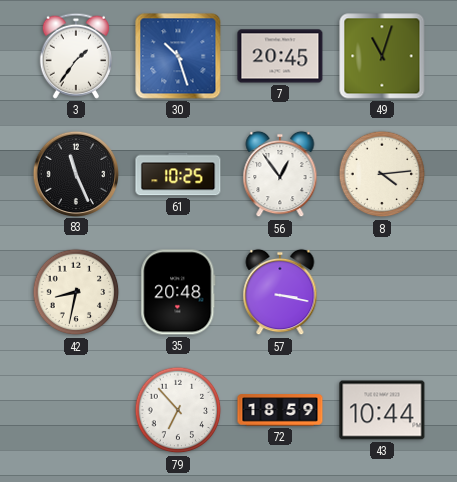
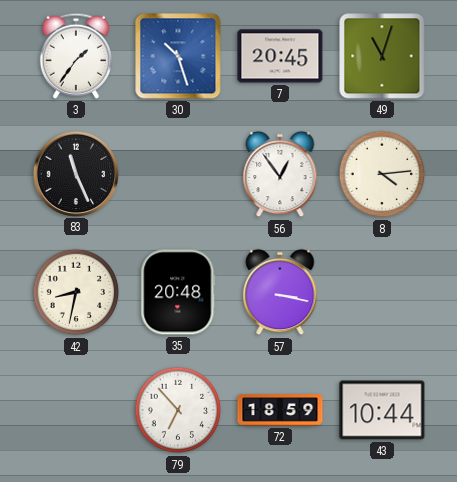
61: 10:25 -> none
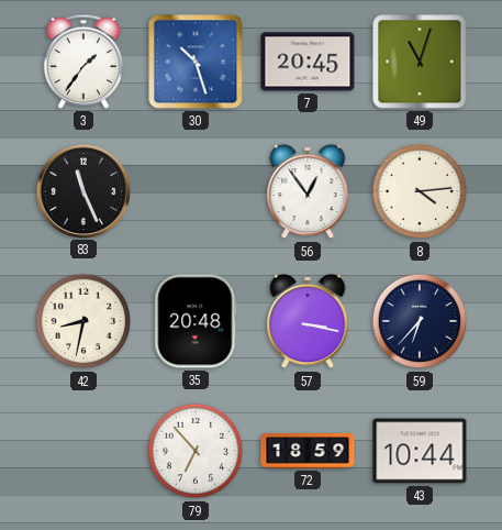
59: none -> 6:37
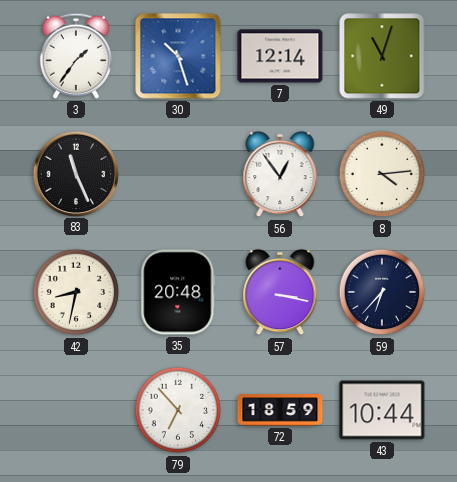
7: 20:45 -> 12:14
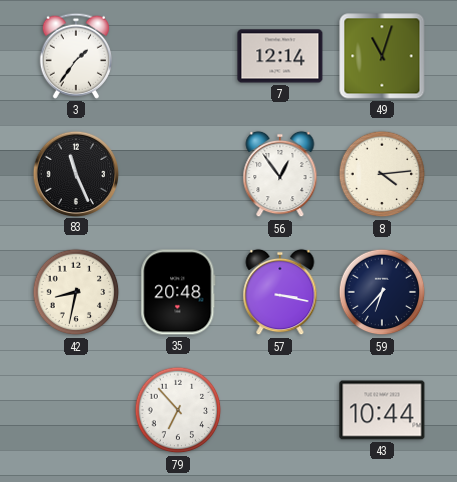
30: 10:27 -> none
72: 18:59 -> none
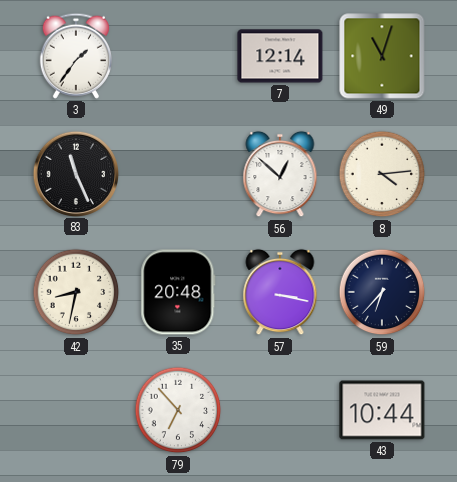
56: 12:54 -> 12:52
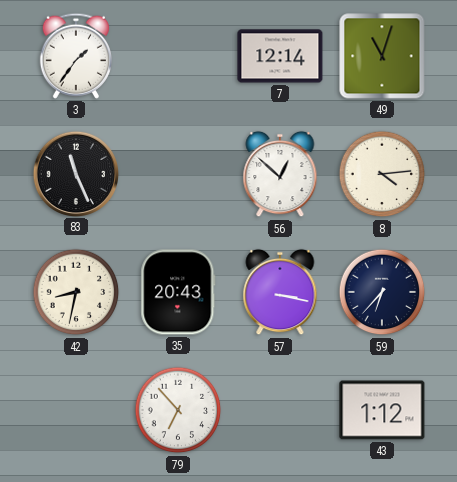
35: 20:48 -> 20:43
43: 10:44 -> 1:12
